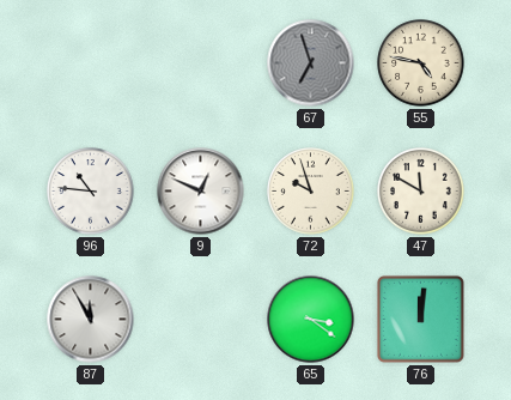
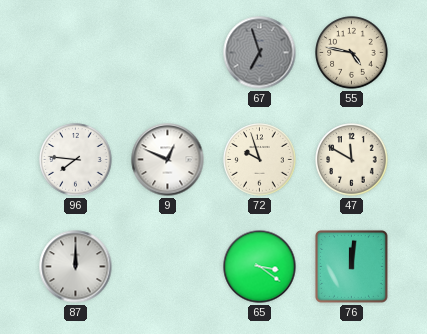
96: 10:46 -> 7:46
87: 11:55 -> 12:00
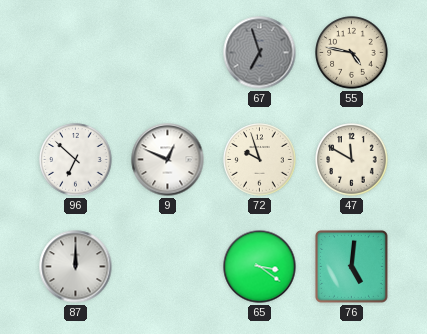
96: 7:46 -> 6:52
76: 12:01 -> 5:01
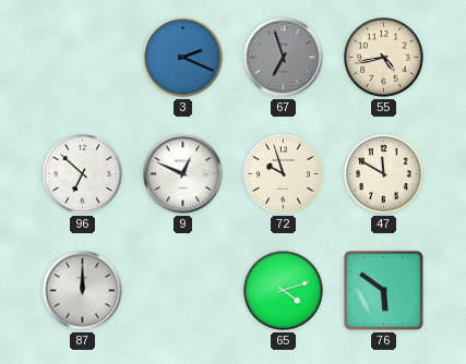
3: none -> 2:19
55: 4:47 -> 4:43
65: 3:21 -> 4:12
76: 5:01 -> 5:51
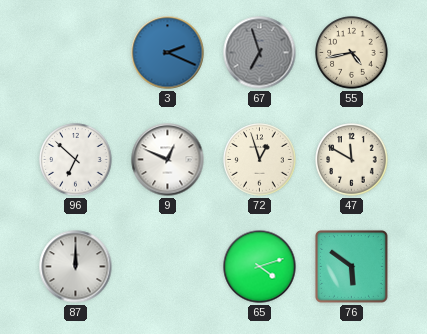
72: 9:57 -> 12:57
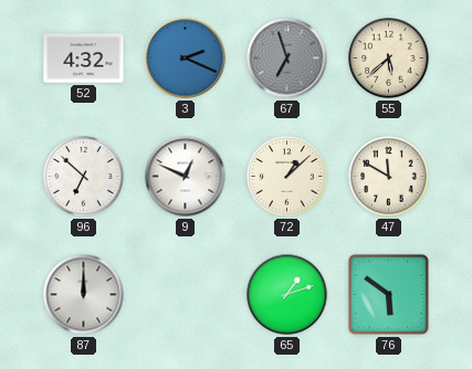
52: none -> 4:32
55: 4:43 -> 5:38
72: 12:57 -> 1:08
65: 4:12 -> 1:12
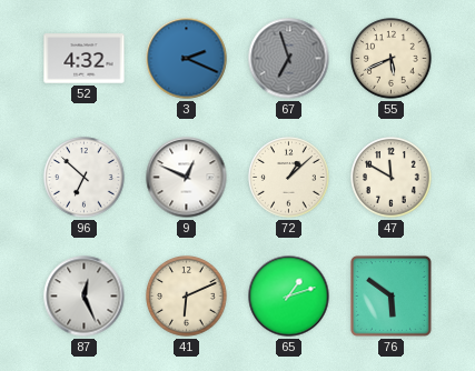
55: 5:38 -> 5:41
87: 12:00 -> 12:26
41: none -> 6:11
